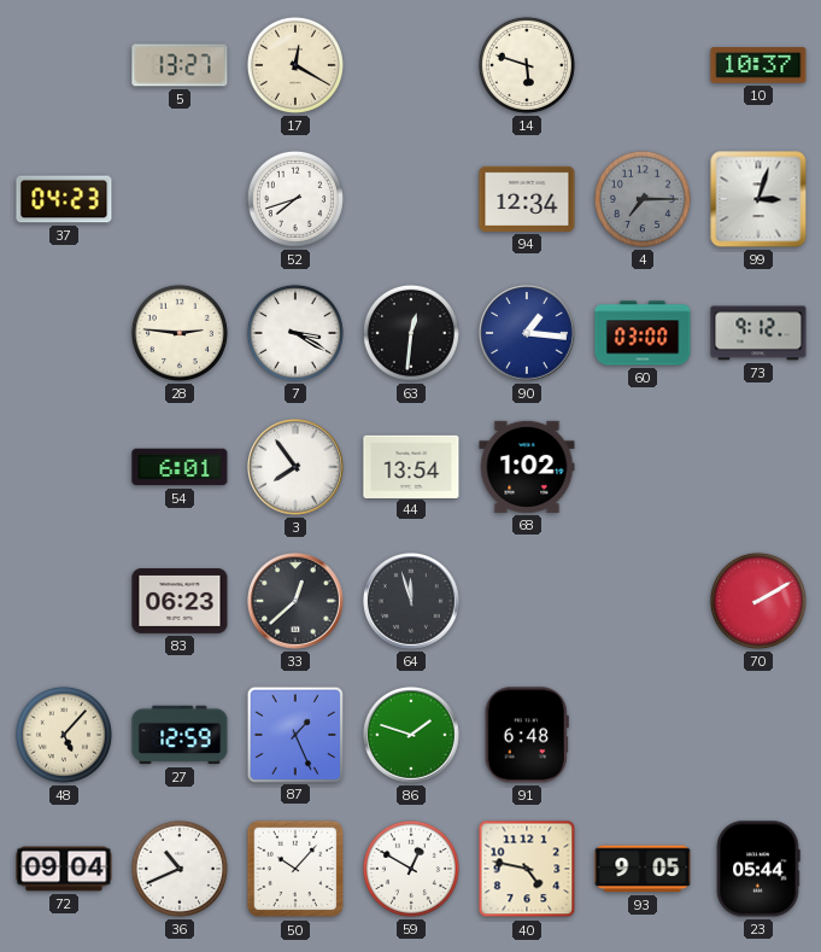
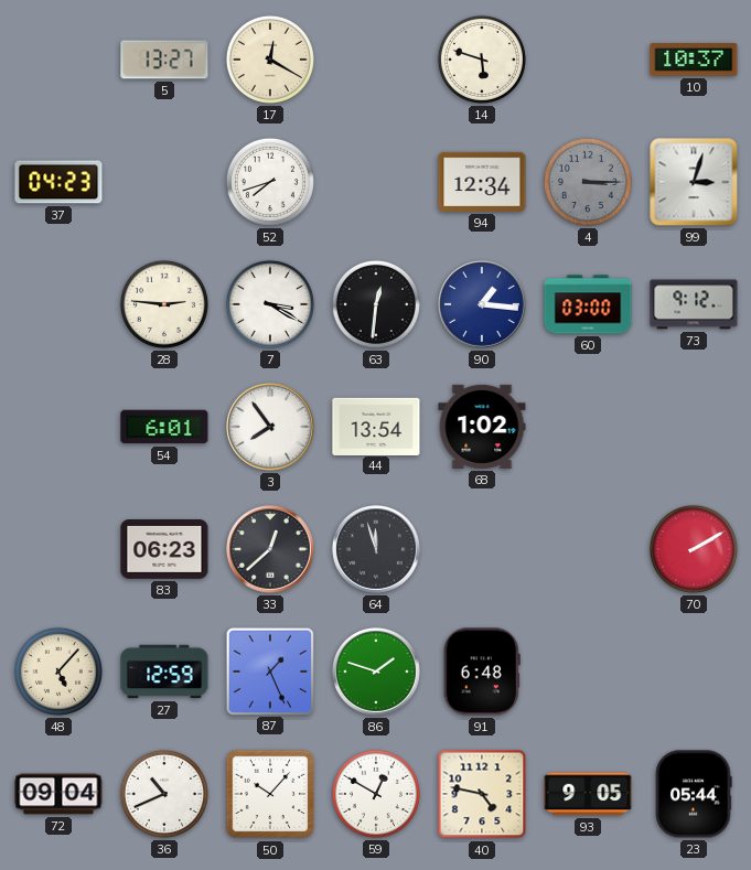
4: 7:15 -> 3:15
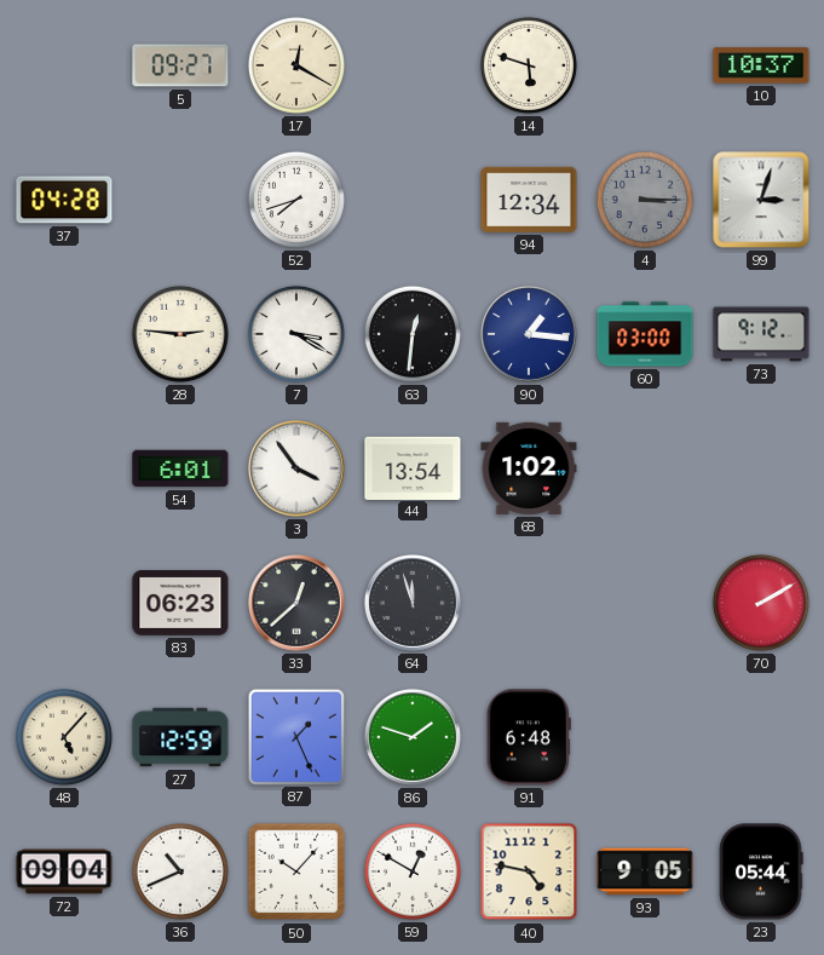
5: 13:27 -> 09:27
37: 04:23 -> 04:28
3: 7:54 -> 3:54
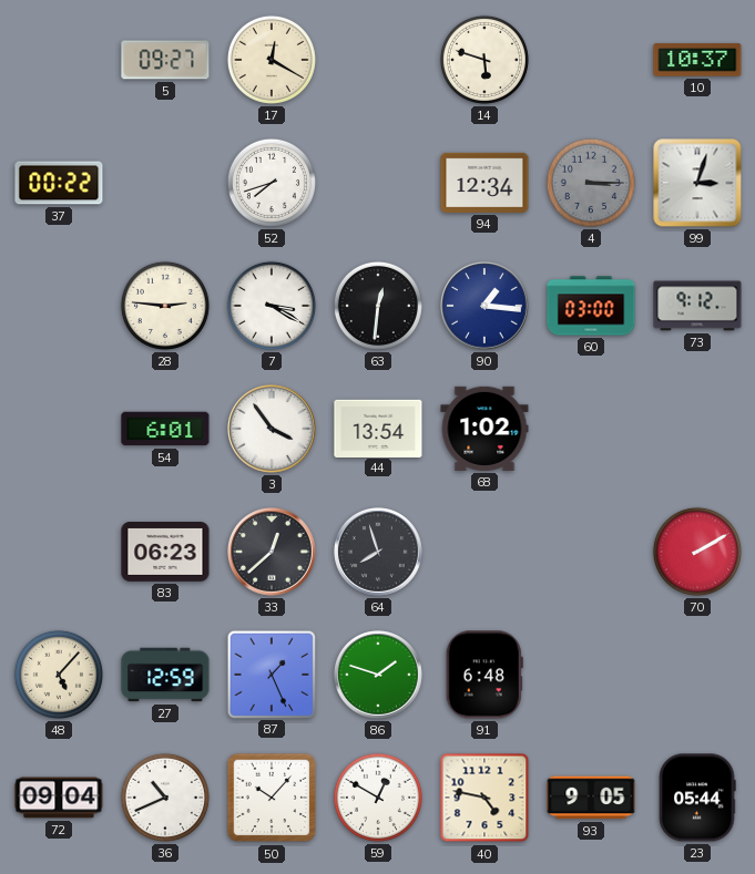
37: 04:28 -> 00:22
64: 11:57 -> 7:57
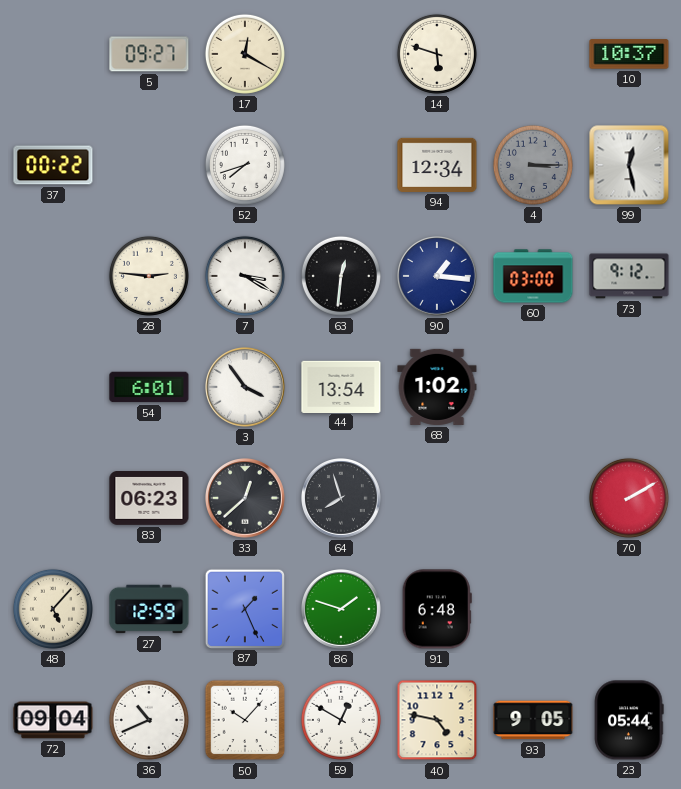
99: 3:03 -> 12:28
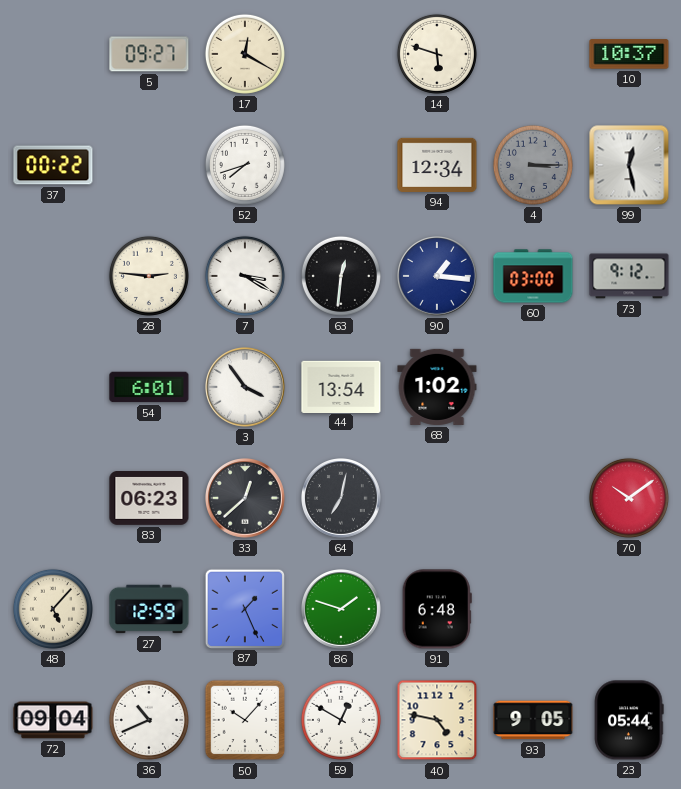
64: 7:57 -> 7:02
70: 2:10 -> 10:09
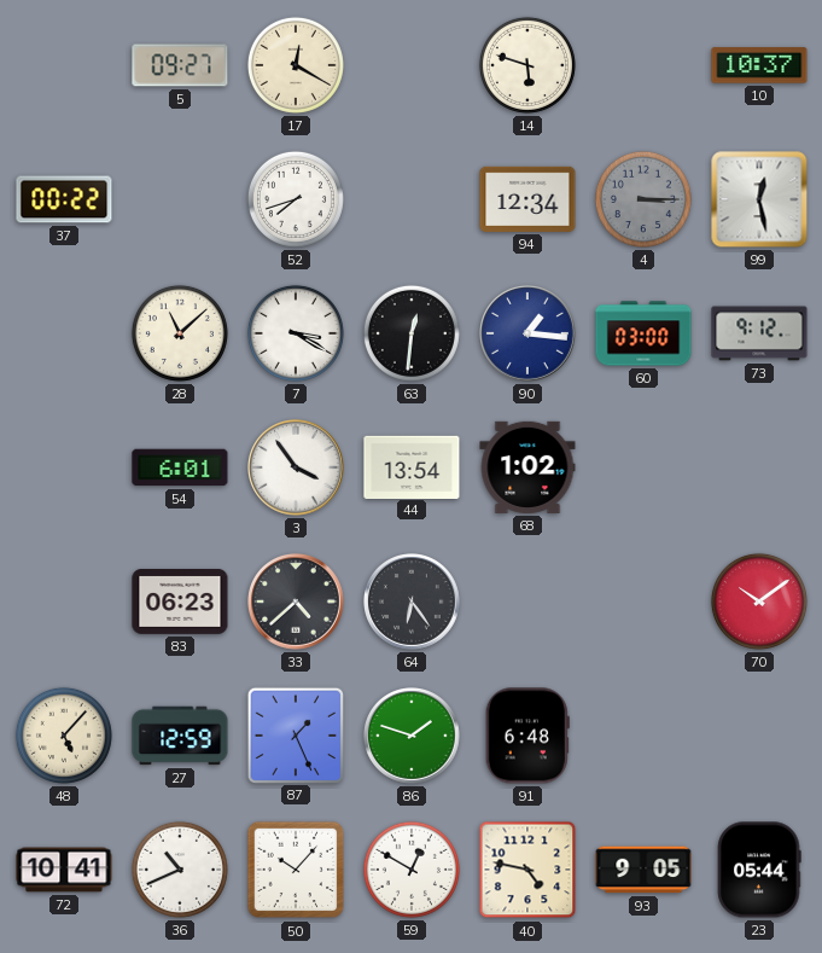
28: 2:46 -> 11:08
33: 12:38 -> 4:38
64: 7:02 -> 6:24
72: 09:04 -> 10:41
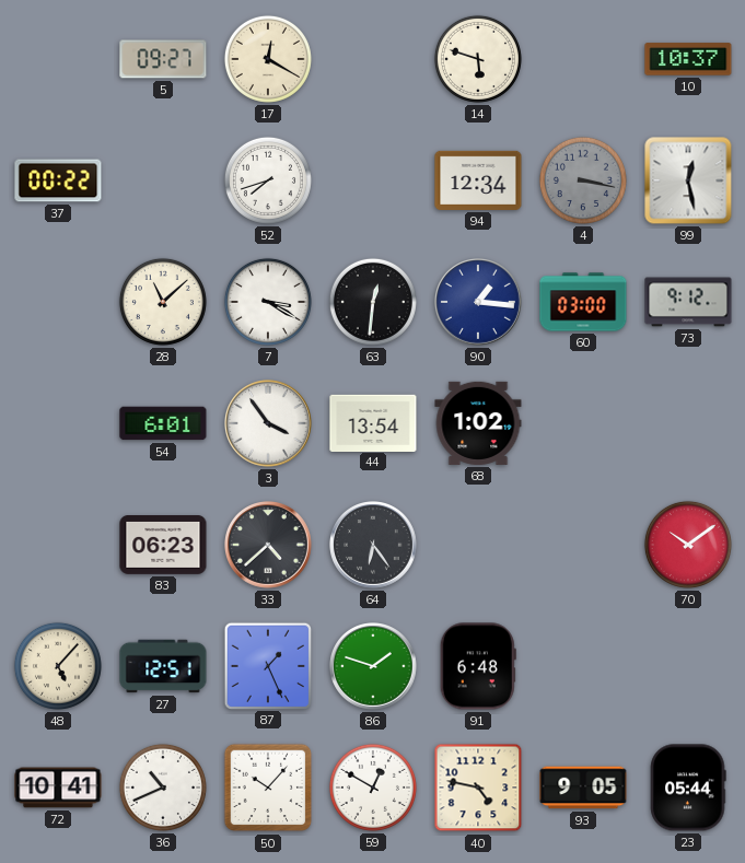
4: 3:15 -> 3:17
27: 12:59 -> 12:51
